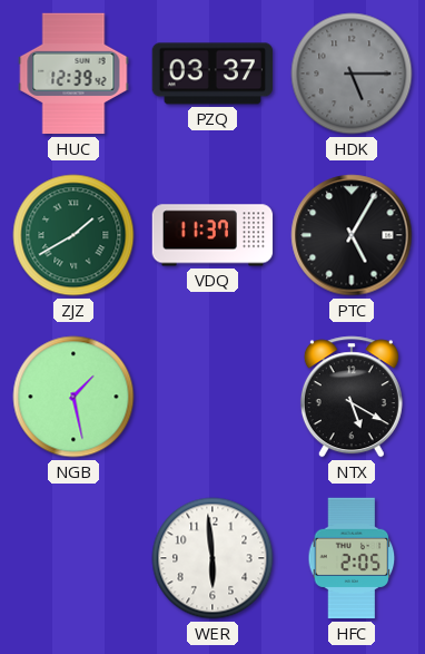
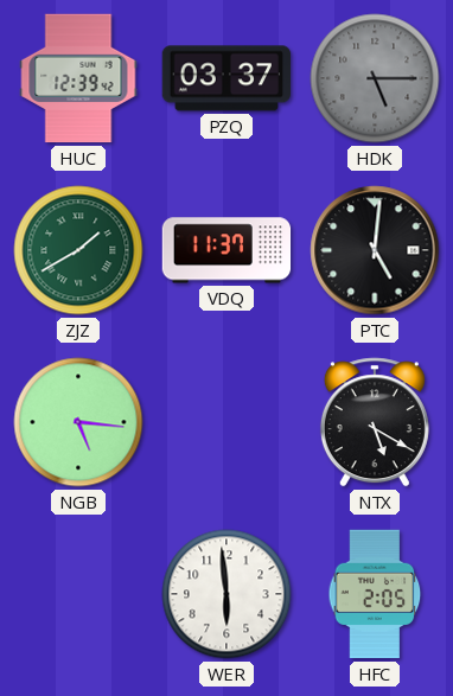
PTC: 5:05 -> 5:01
NGB: 1:28 -> 5:16
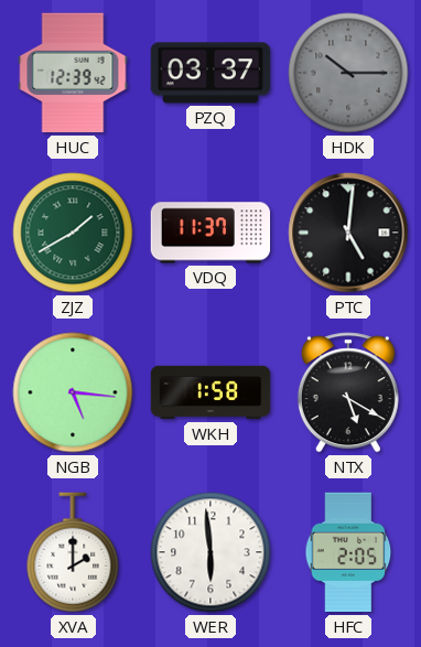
HDK: 5:15 -> 10:15
WKH: none -> 1:58
XVA: none -> 2:00
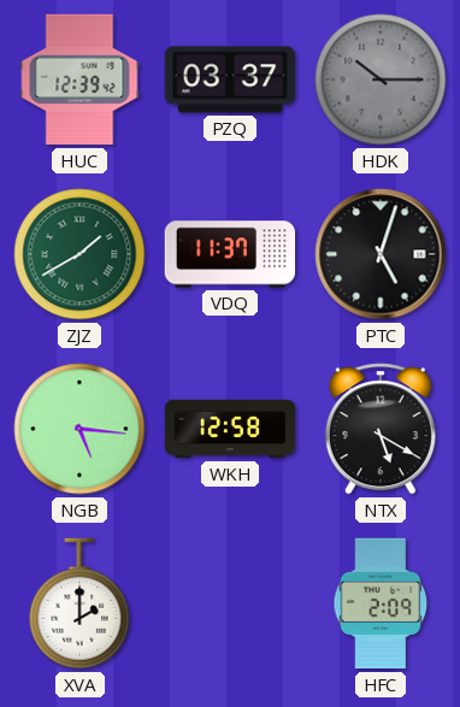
PTC: 5:01 -> 5:03
WKH: 1:58 -> 12:58
WER: 5:59 -> none
HFC: 2:05 -> 2:09
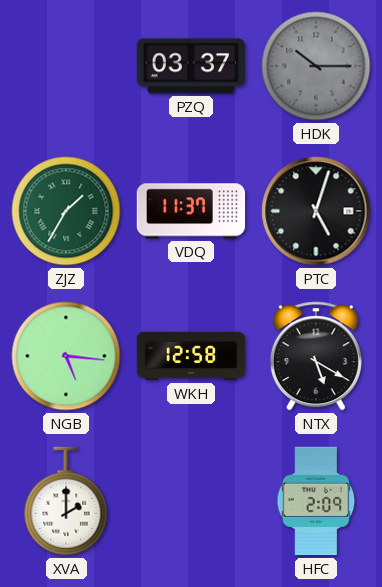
HUC: 12:39 -> none
ZJZ: 1:40 -> 1:35
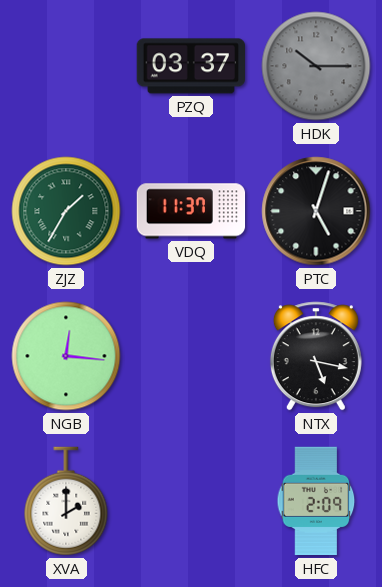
NGB: 5:16 -> 12:16
WKH: 12:58 -> none
NTX: 5:20 -> 5:17
